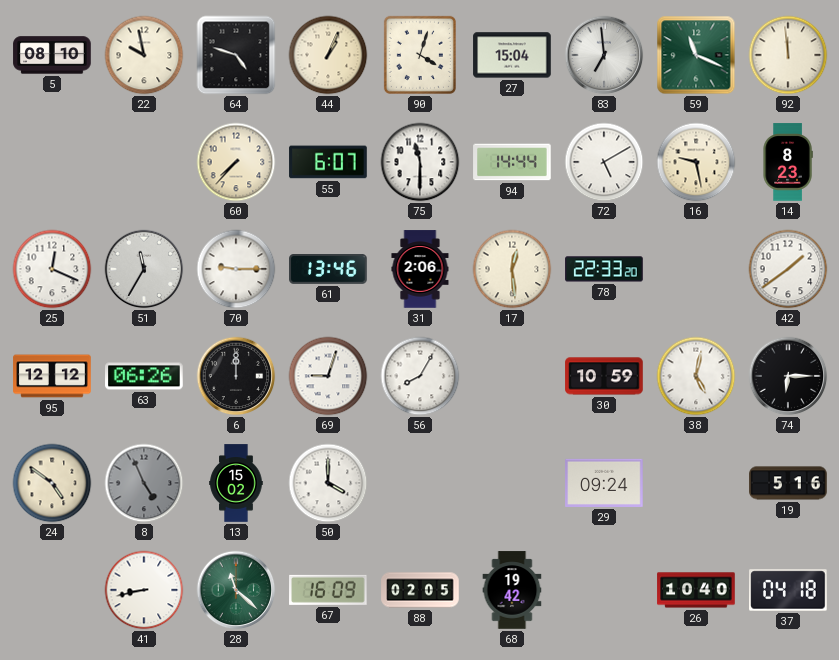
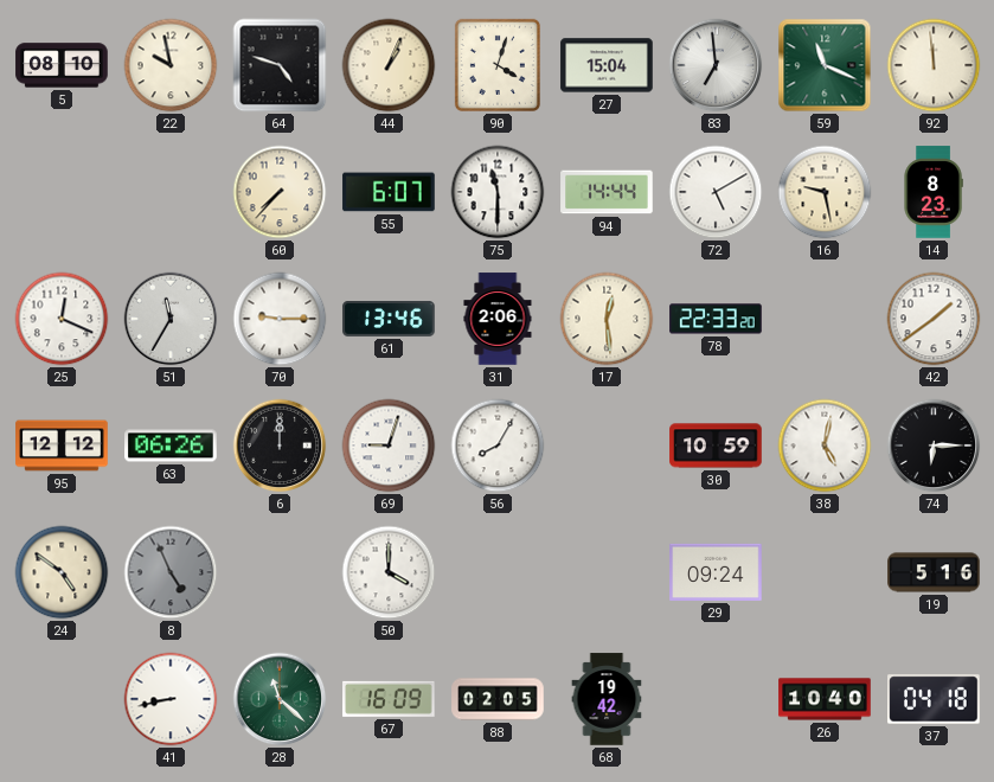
13: 15:02 -> none
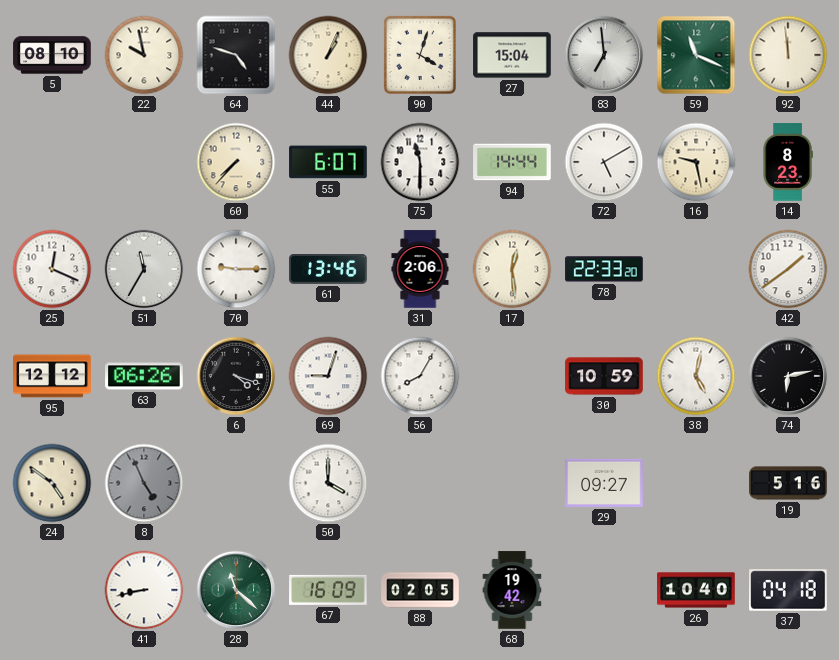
6: 12:00 -> 4:18
74: 6:15 -> 6:13
29: 09:24 -> 09:27
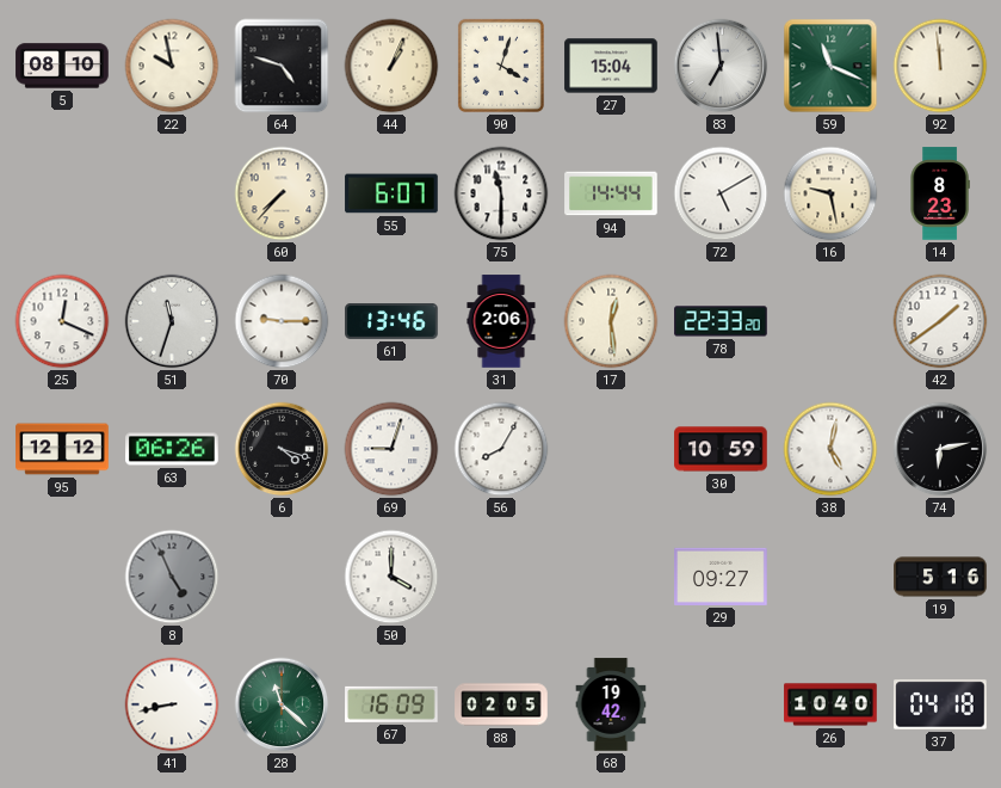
51: 11:35 -> 11:33
24: 4:51 -> none
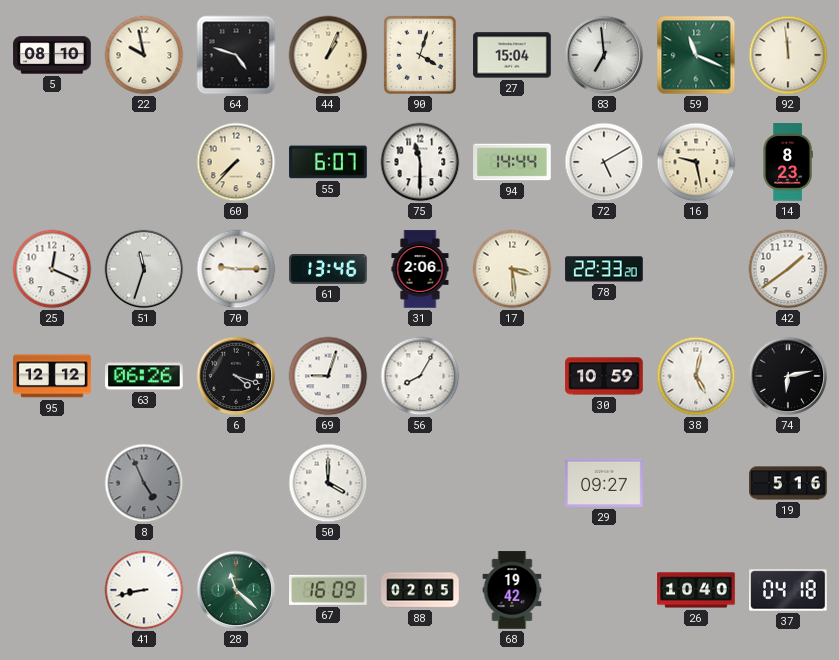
17: 12:29 -> 3:29
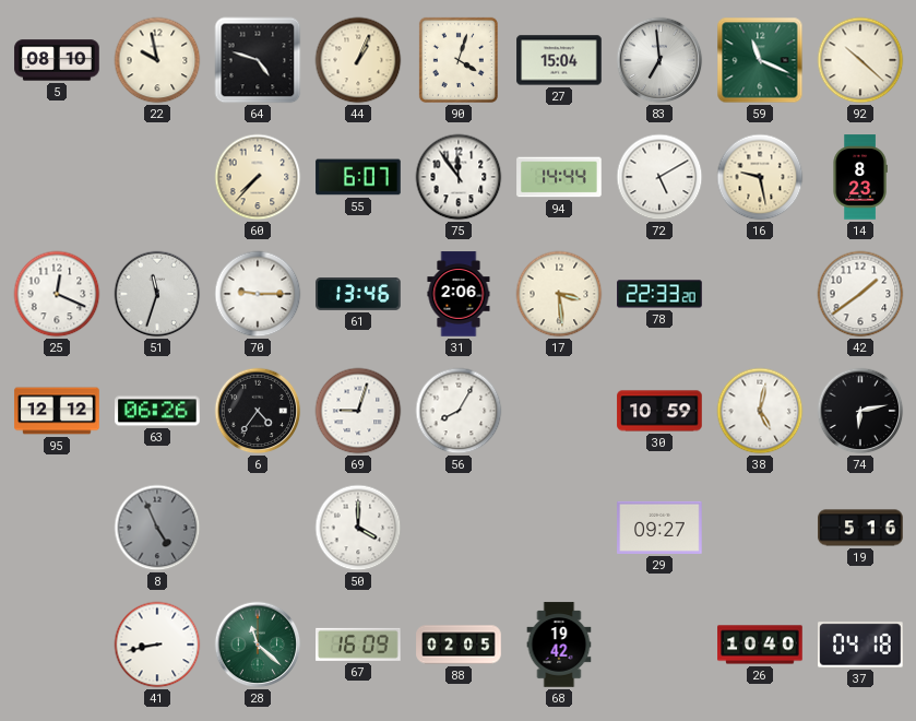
92: 11:59 -> 10:22
75: 11:30 -> 11:54
6: 4:18 -> 4:36
